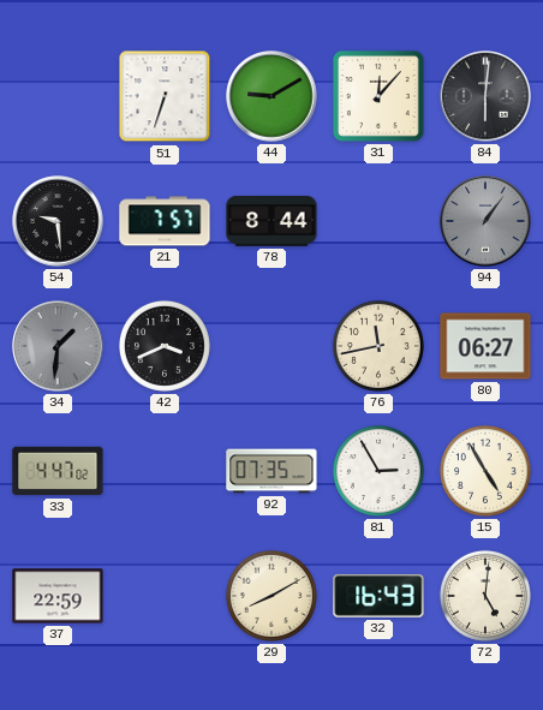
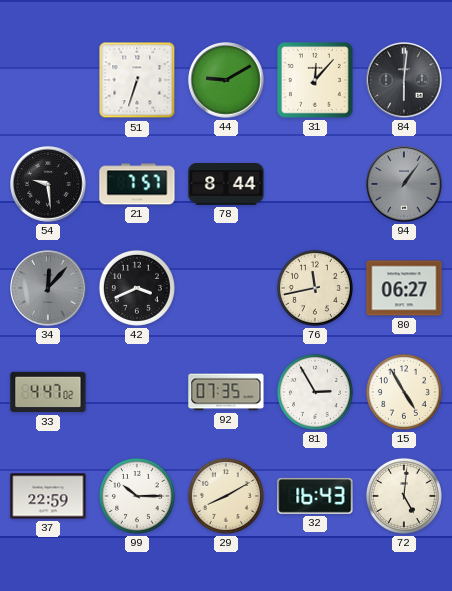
34: 1:31 -> 12:07
99: none -> 10:15
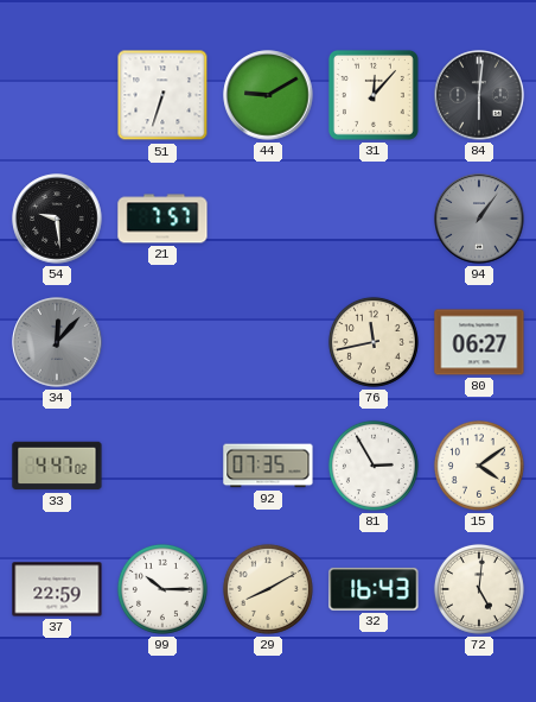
78: 8:44 -> none
42: 3:41 -> none
15: 4:55 -> 4:09
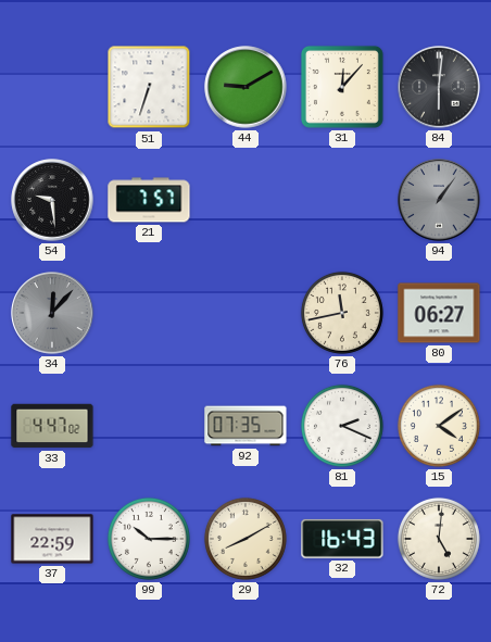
81: 2:55 -> 2:19
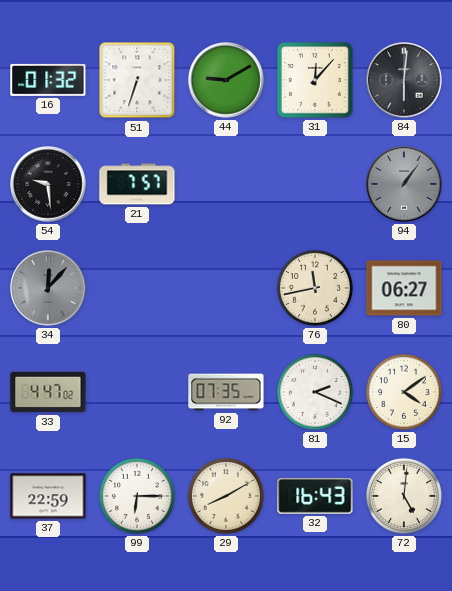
16: none -> 01:32
99: 10:15 -> 6:15
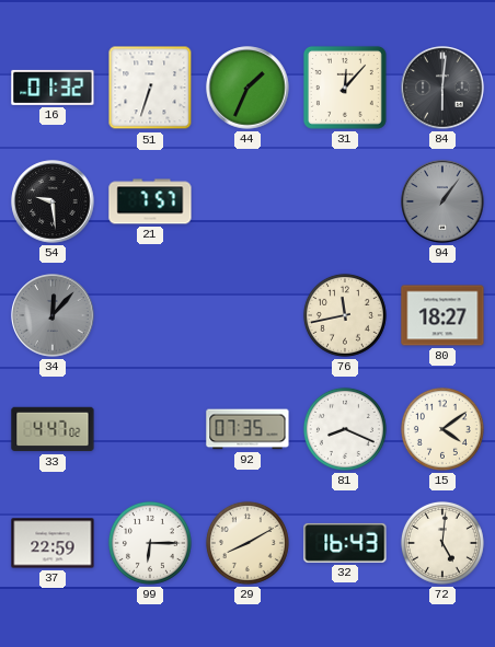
44: 9:10 -> 1:34
80: 06:27 -> 18:27
81: 2:19 -> 8:19
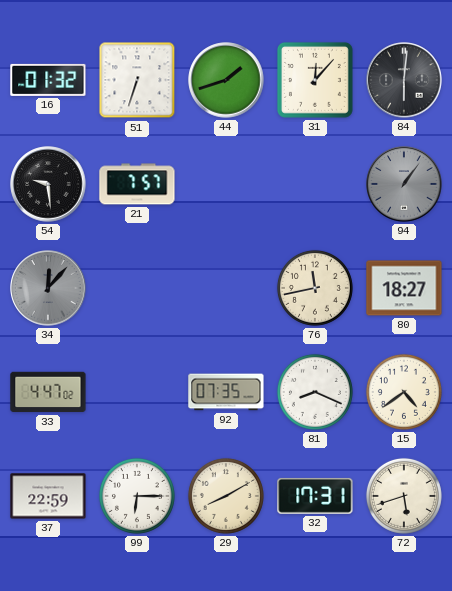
44: 1:34 -> 1:42
15: 4:09 -> 4:39
32: 16:43 -> 17:31
72: 5:01 -> 5:42
